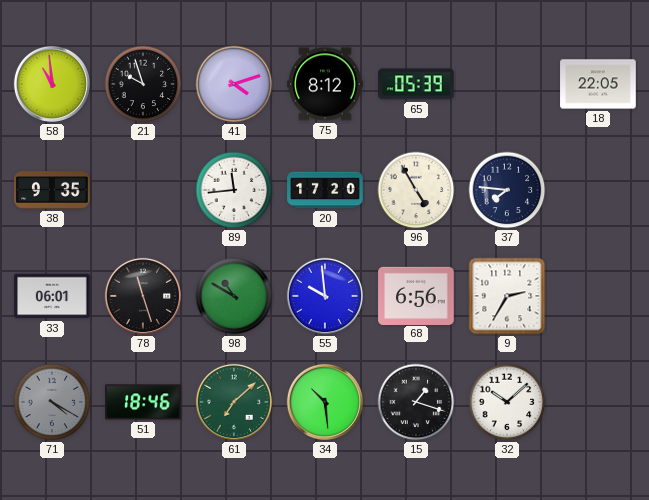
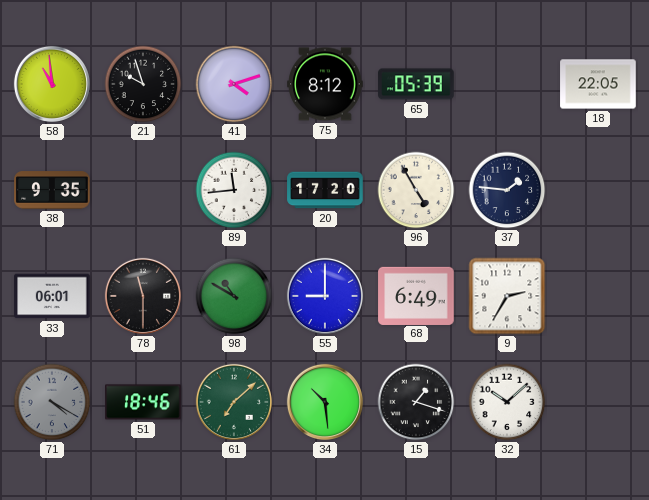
37: 7:46 -> 1:46
78: 11:27 -> 11:30
55: 9:59 -> 9:00
68: 6:56 -> 6:49
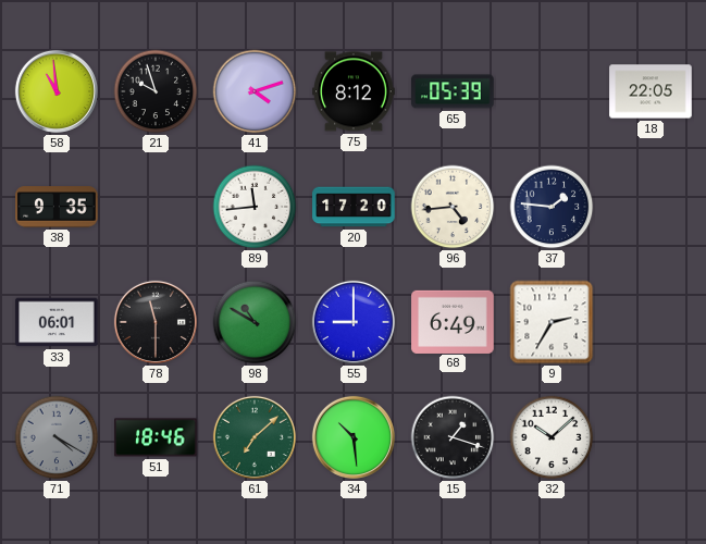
96: 4:55 -> 4:44
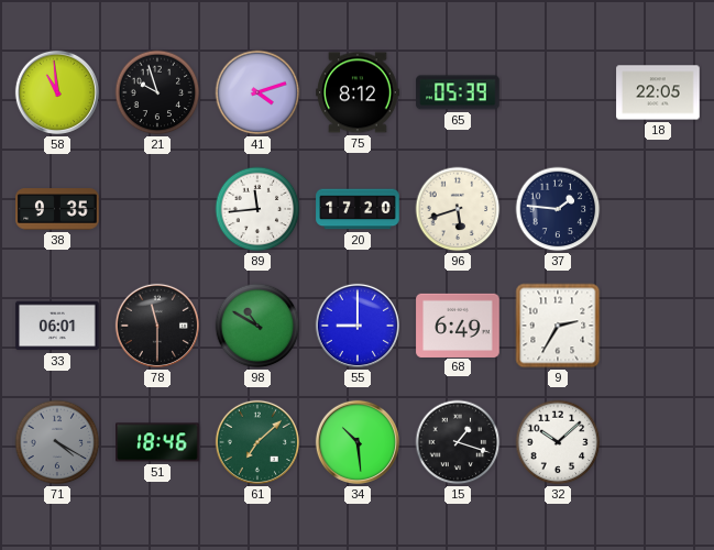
96: 4:44 -> 5:42
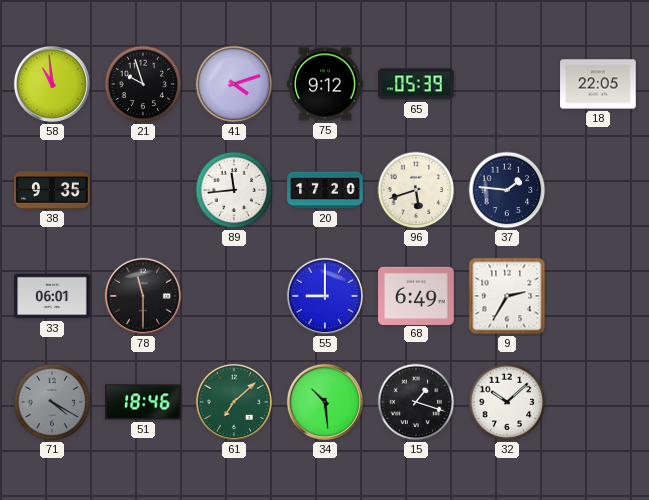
75: 8:12 -> 9:12
98: 10:50 -> none
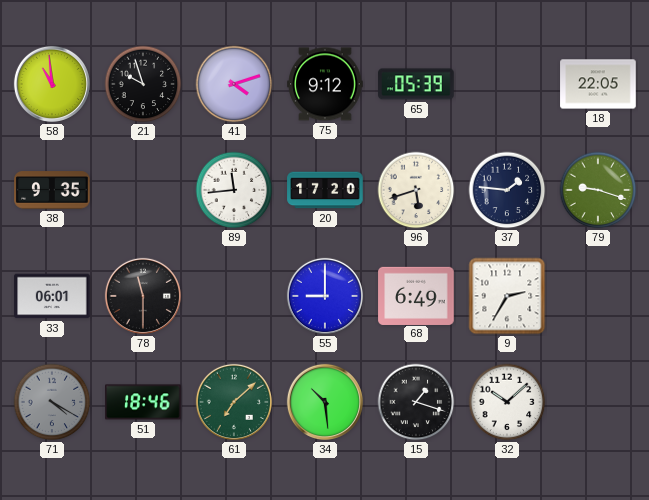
79: none -> 9:18
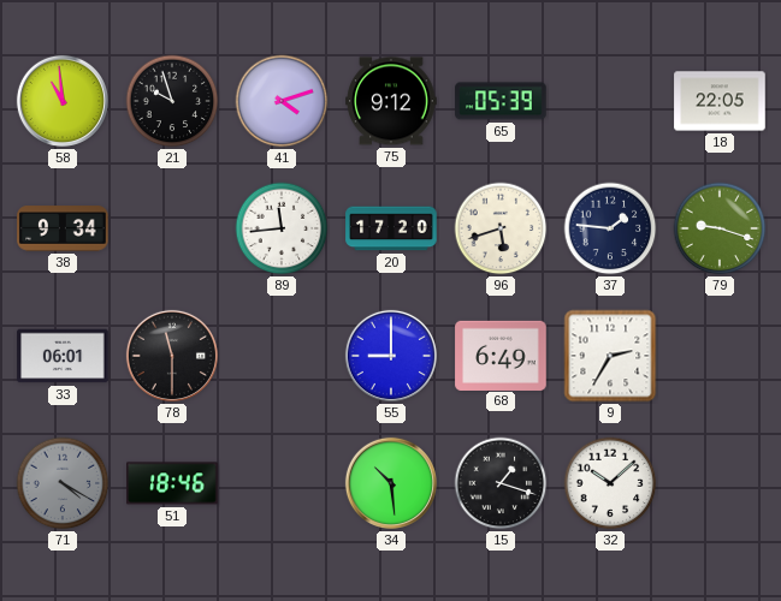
38: 9:35 -> 9:34
61: 7:08 -> none
